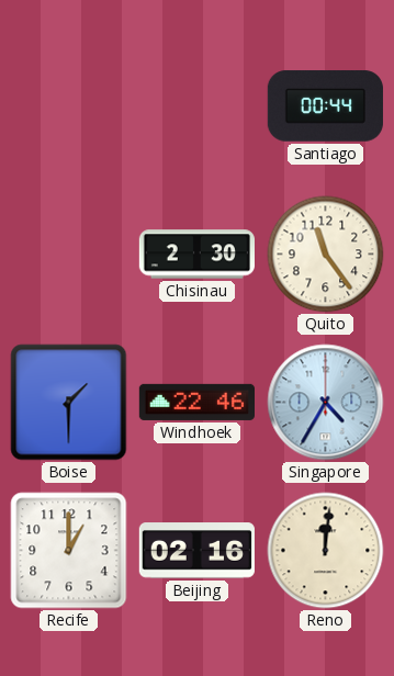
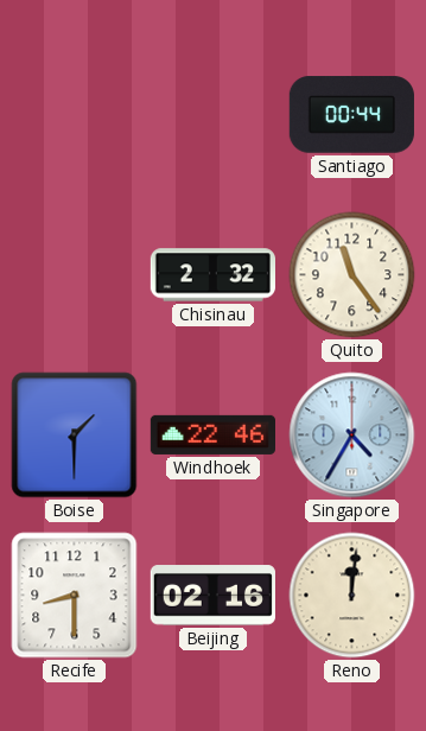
Chisinau: 2:30 -> 2:32
Recife: 1:00 -> 8:30
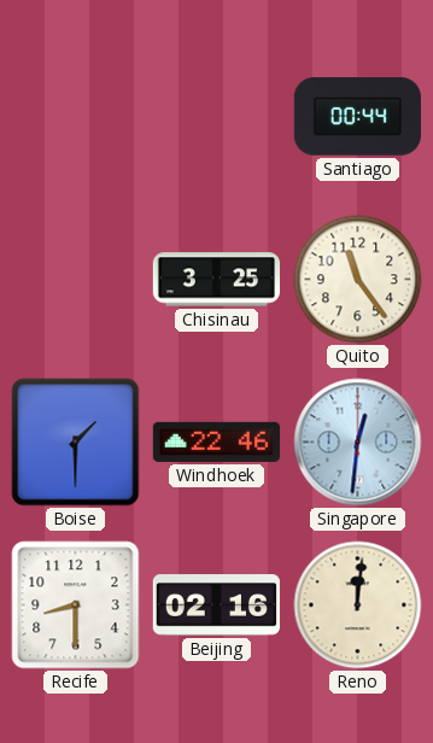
Chisinau: 2:32 -> 3:25
Singapore: 4:35 -> 12:31
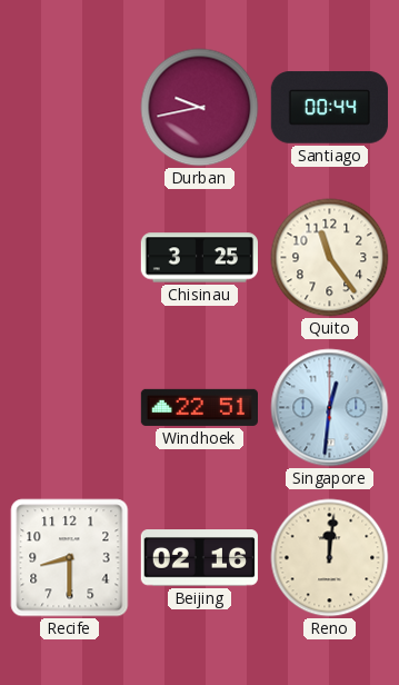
Durban: none -> 9:43
Boise: 1:30 -> none
Windhoek: 22:46 -> 22:51
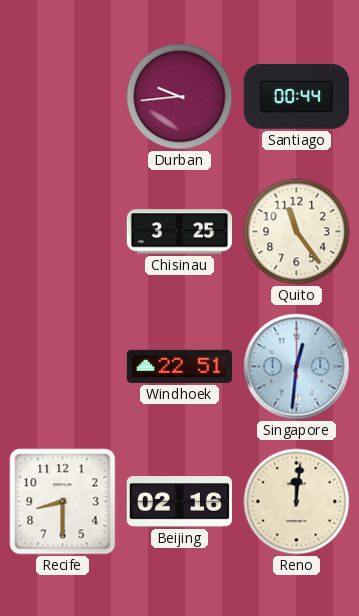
Durban: 9:43 -> 9:44
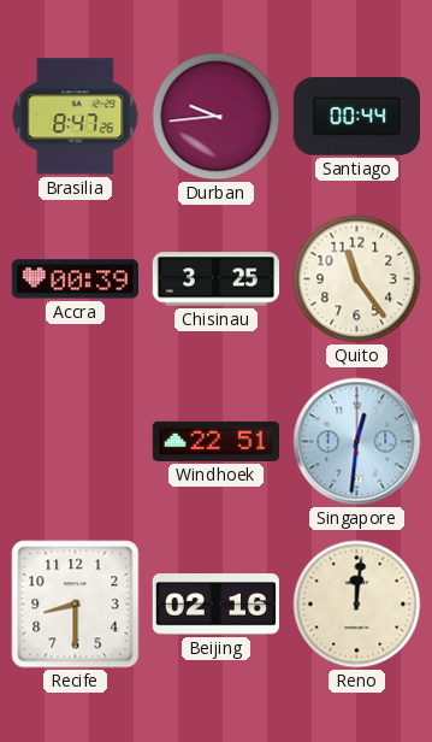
Brasilia: none -> 8:47
Accra: none -> 00:39
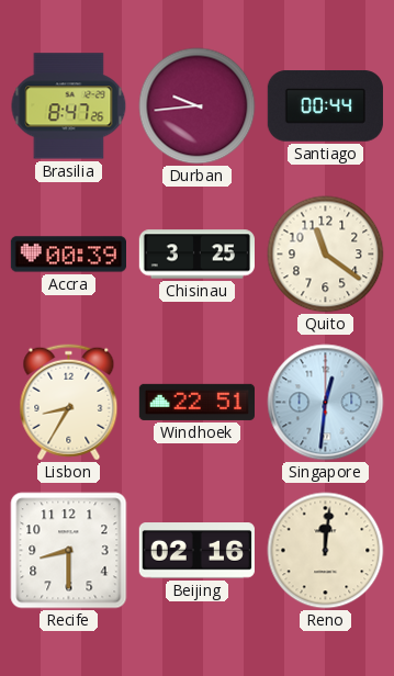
Quito: 11:24 -> 11:21
Lisbon: none -> 8:35
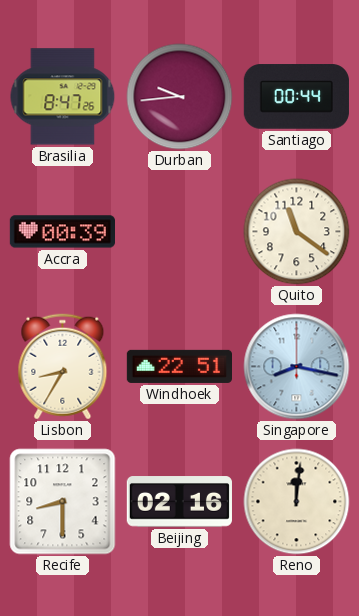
Chisinau: 3:25 -> none
Singapore: 12:31 -> 8:17
